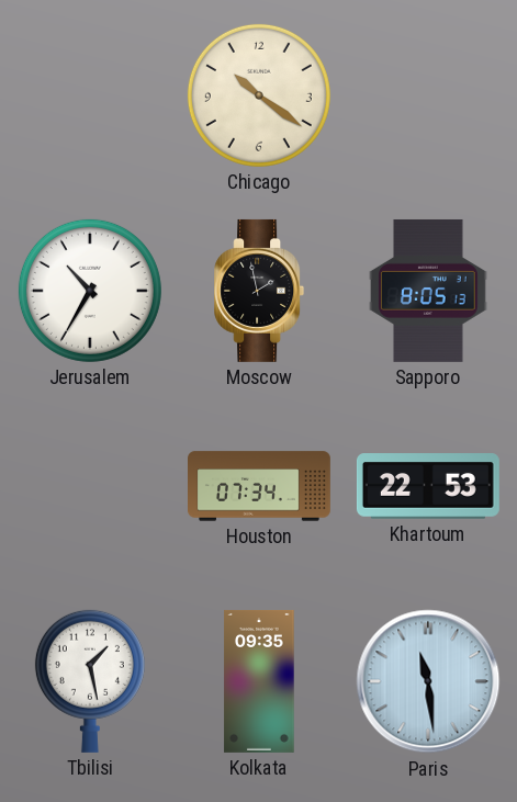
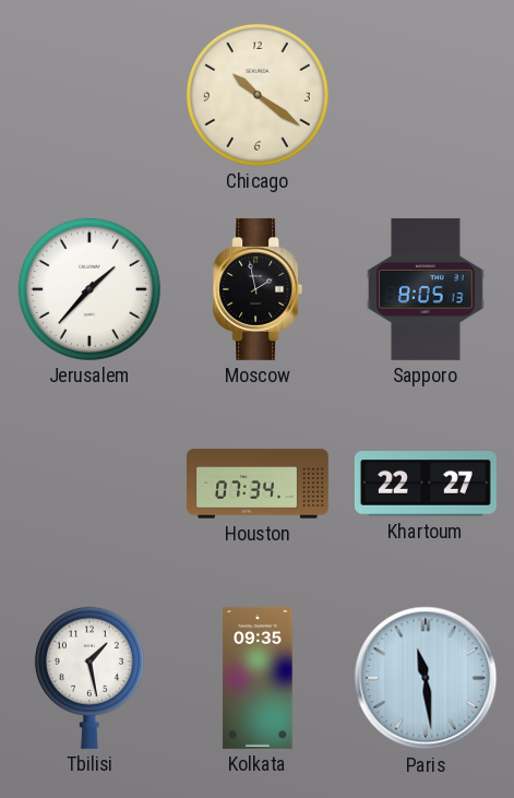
Jerusalem: 10:35 -> 1:37
Khartoum: 22:53 -> 22:27
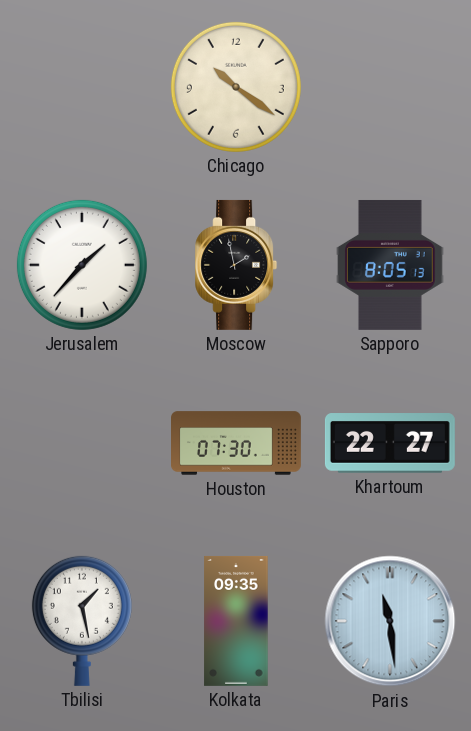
Houston: 07:34 -> 07:30
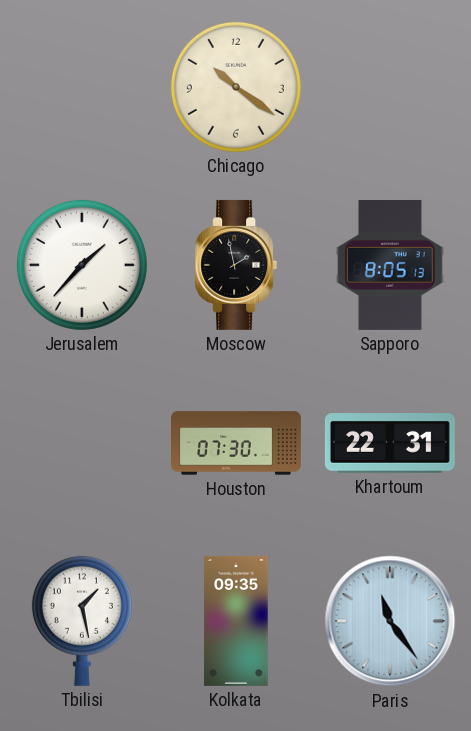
Khartoum: 22:27 -> 22:31
Paris: 11:29 -> 11:24
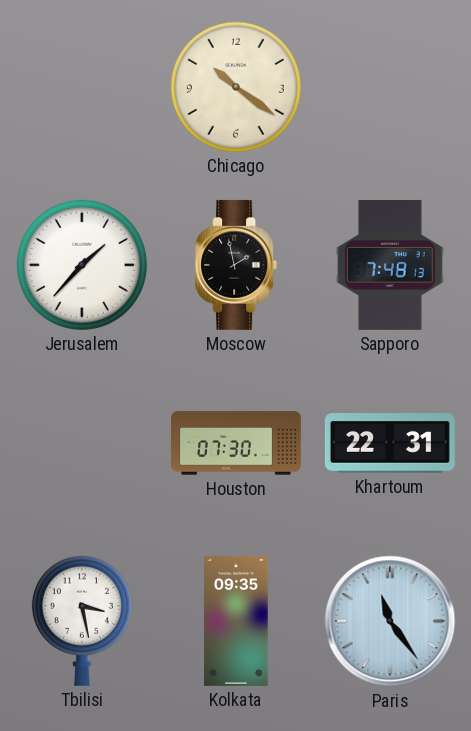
Sapporo: 8:05 -> 7:48
Tbilisi: 1:28 -> 3:28
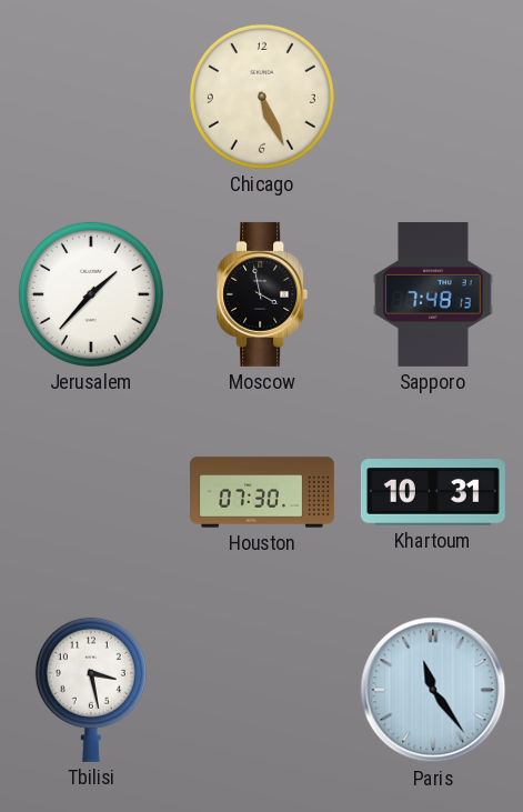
Chicago: 10:21 -> 5:26
Moscow: 1:58 -> 3:58
Khartoum: 22:31 -> 10:31
Kolkata: 09:35 -> none
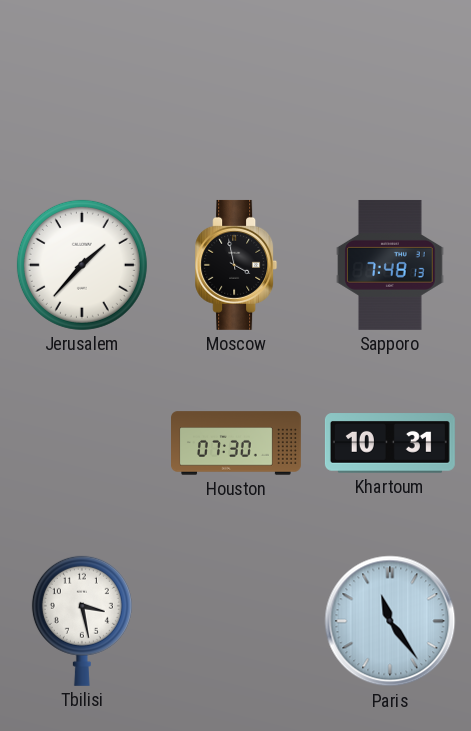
Chicago: 5:26 -> none
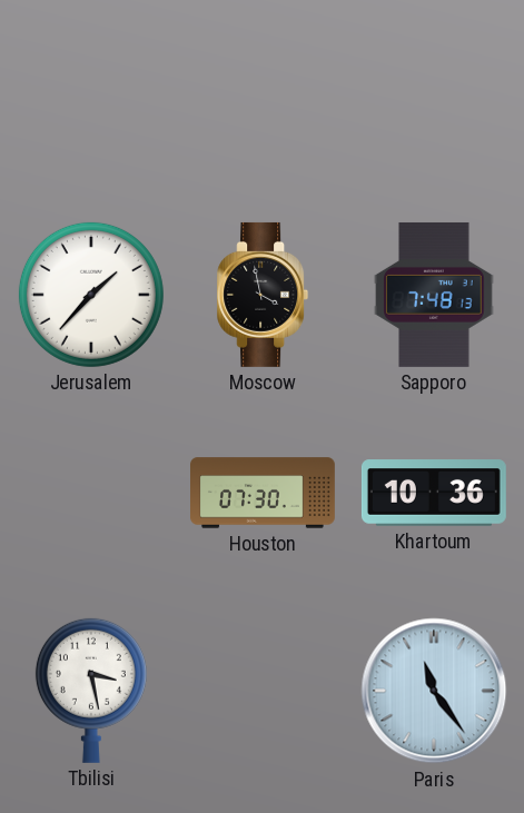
Khartoum: 10:31 -> 10:36
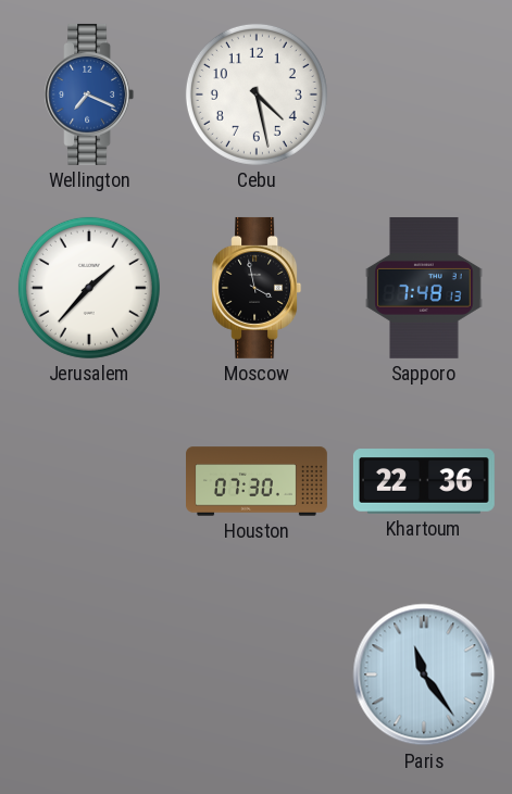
Wellington: none -> 7:19
Cebu: none -> 4:28
Khartoum: 10:36 -> 22:36
Tbilisi: 3:28 -> none
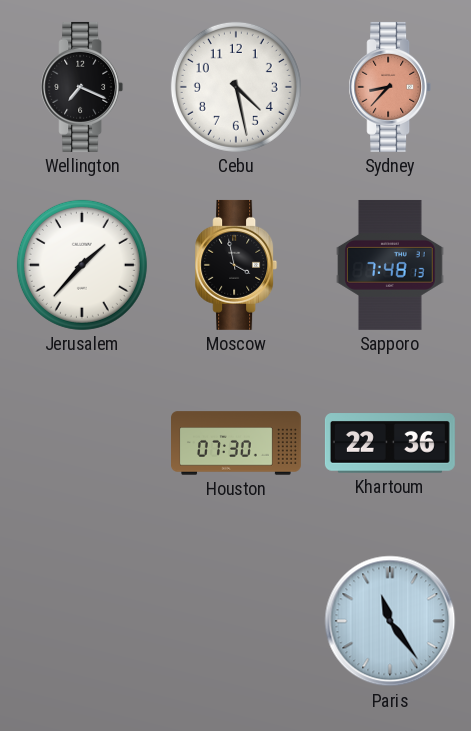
Wellington dial: blue -> black
Sydney: none -> 8:37
